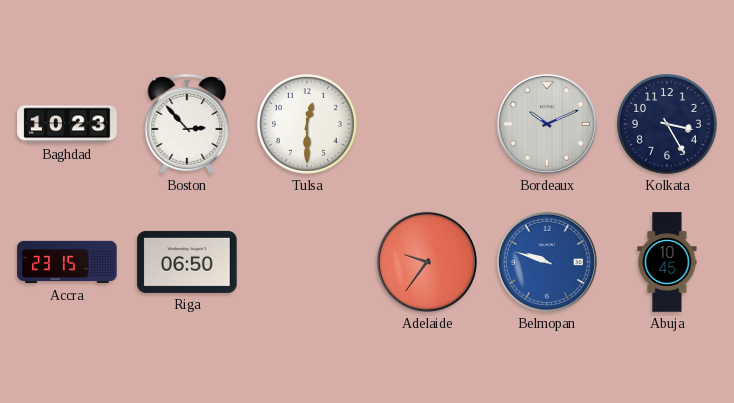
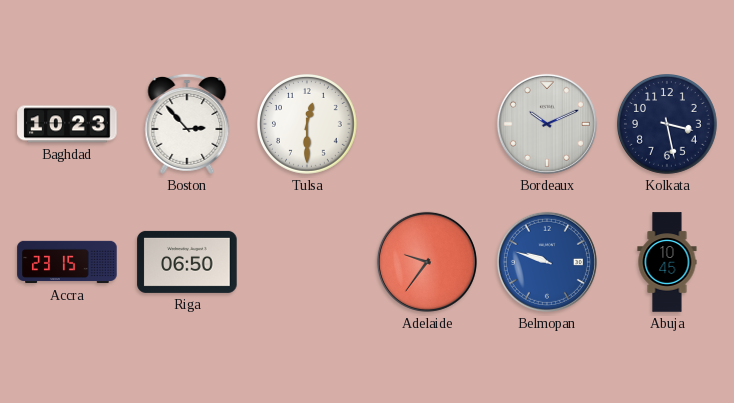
Kolkata: 3:25 -> 3:28
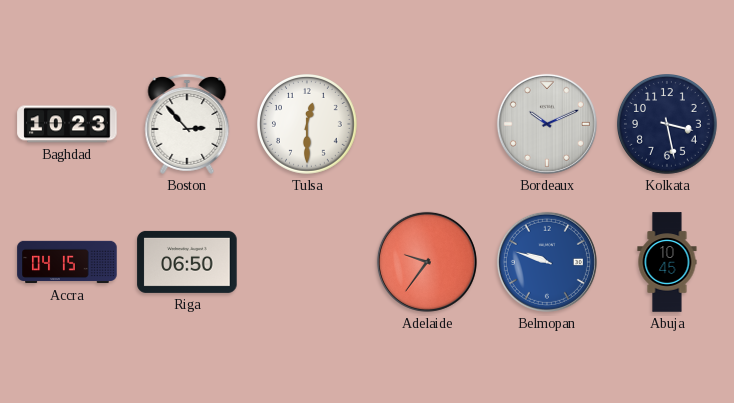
Accra: 23:15 -> 04:15
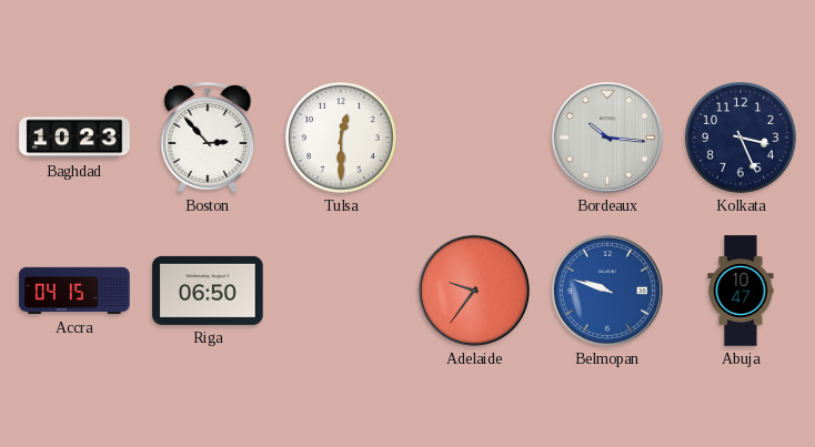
Bordeaux: 10:11 -> 10:16
Kolkata: 3:28 -> 3:26
Abuja: 10:45 -> 10:47
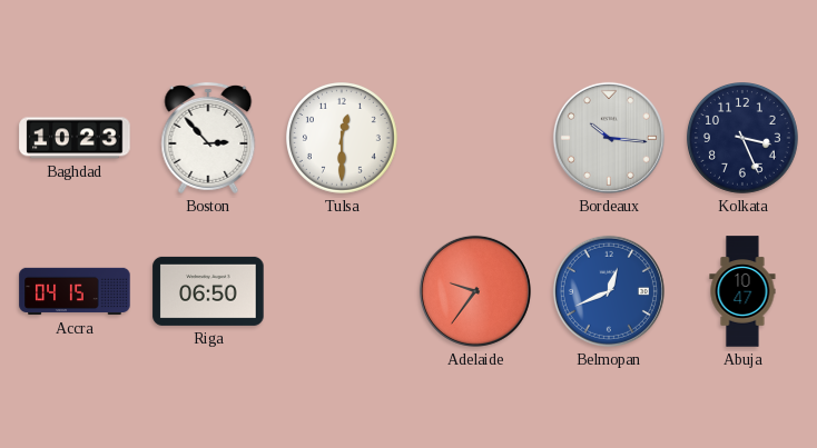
Belmopan: 9:48 -> 12:41
